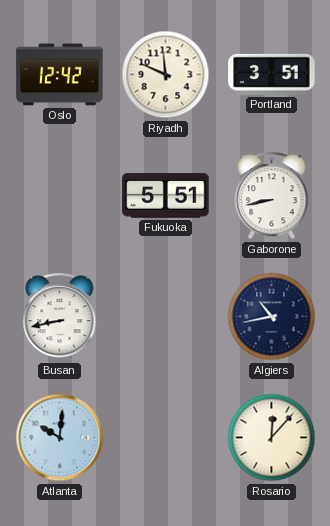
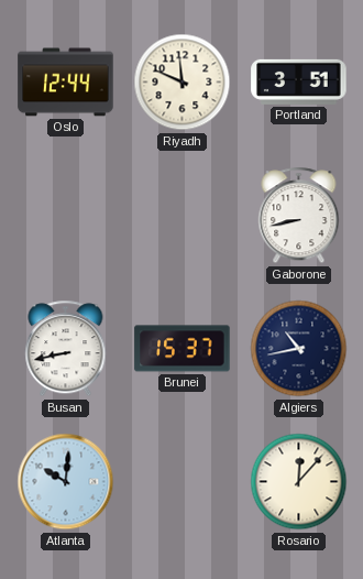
Oslo: 12:42 -> 12:44
Fukuoka: 5:51 -> none
Brunei: none -> 15:37
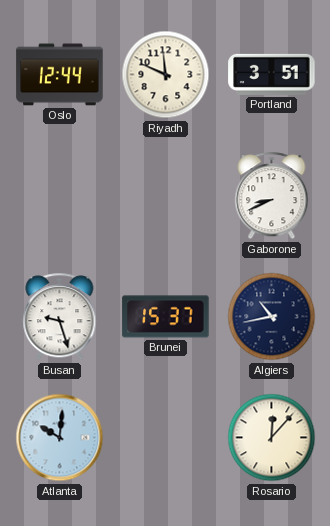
Gaborone: 8:43 -> 8:41
Busan: 8:43 -> 9:27
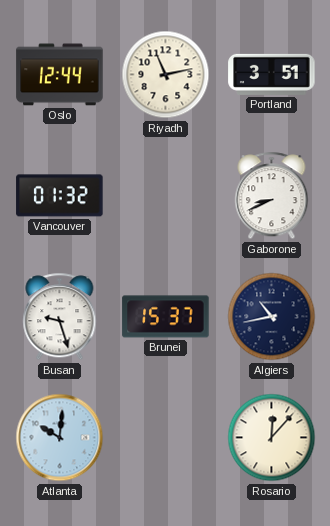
Riyadh: 11:49 -> 11:13
Vancouver: none -> 01:32
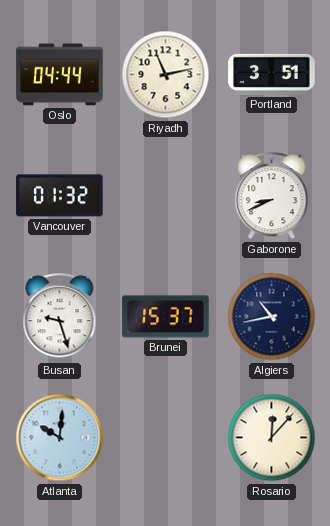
Oslo: 12:44 -> 04:44
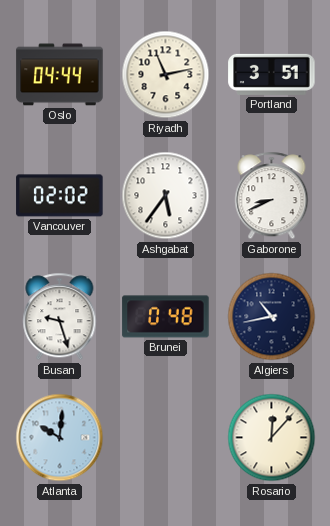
Vancouver: 01:32 -> 02:02
Ashgabat: none -> 5:36
Brunei: 15:37 -> 0:48
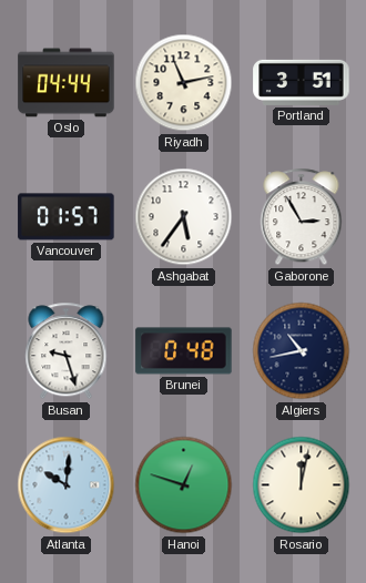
Vancouver: 02:02 -> 01:57
Gaborone: 8:41 -> 2:55
Hanoi: none -> 12:48
Rosario: 12:07 -> 12:02
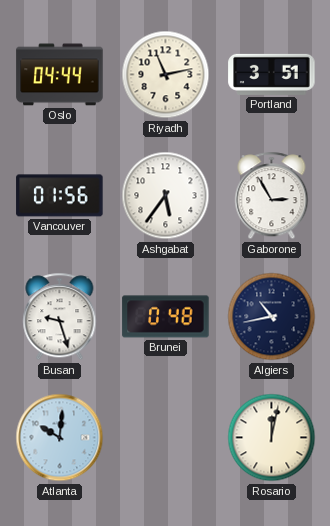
Vancouver: 01:57 -> 01:56
Hanoi: 12:48 -> none
